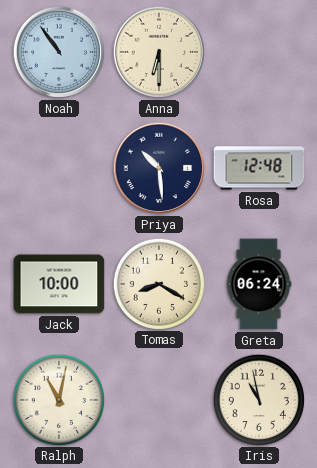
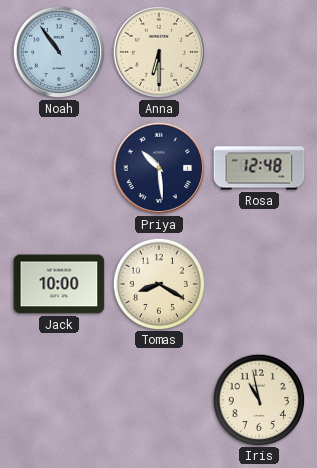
Greta: 06:24 -> none
Ralph: 11:02 -> none
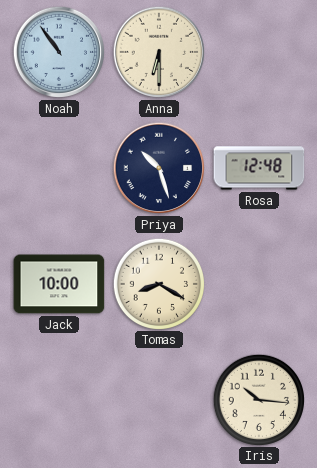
Priya: 10:29 -> 10:27
Iris: 10:58 -> 10:16
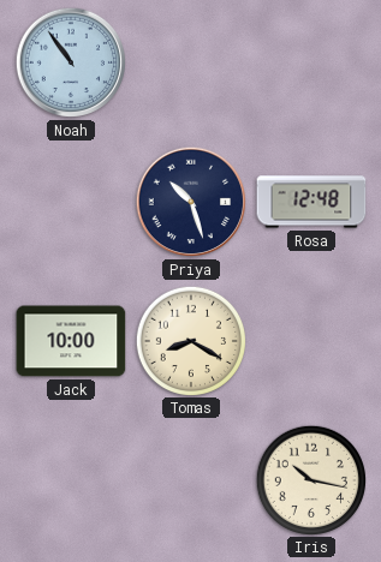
Anna: 6:30 -> none
Iris: 10:16 -> 10:17
